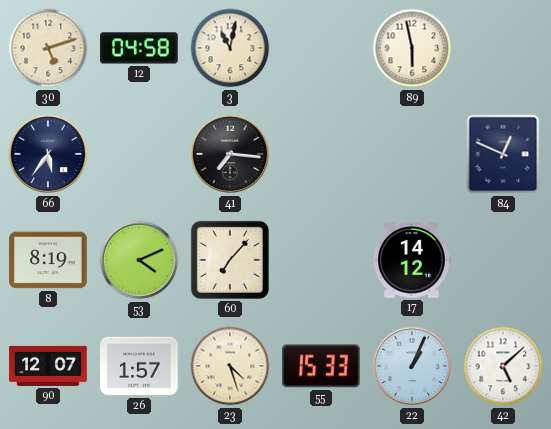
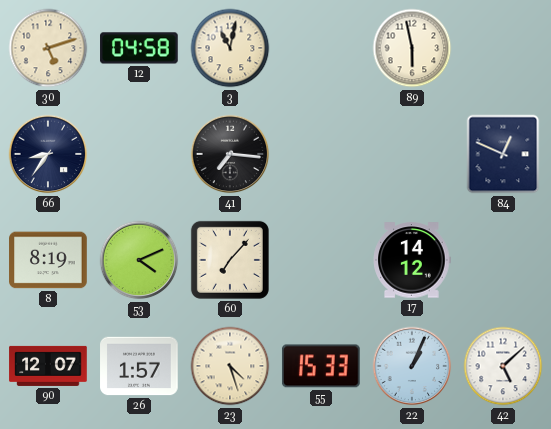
66: 5:36 -> 8:36
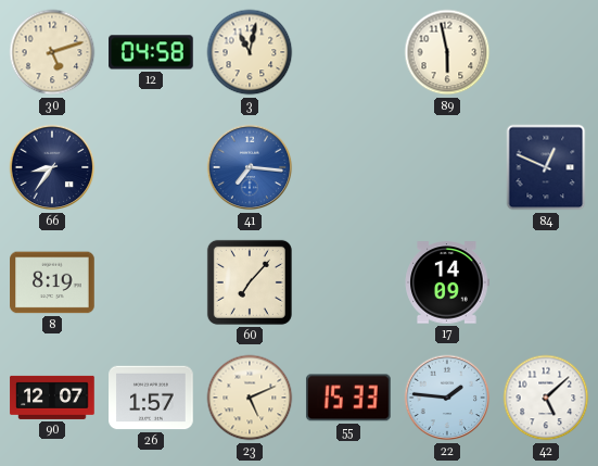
41 dial: black -> blue
53: 4:11 -> none
17: 14:12 -> 14:09
23: 4:27 -> 5:11
22: 1:04 -> 1:46
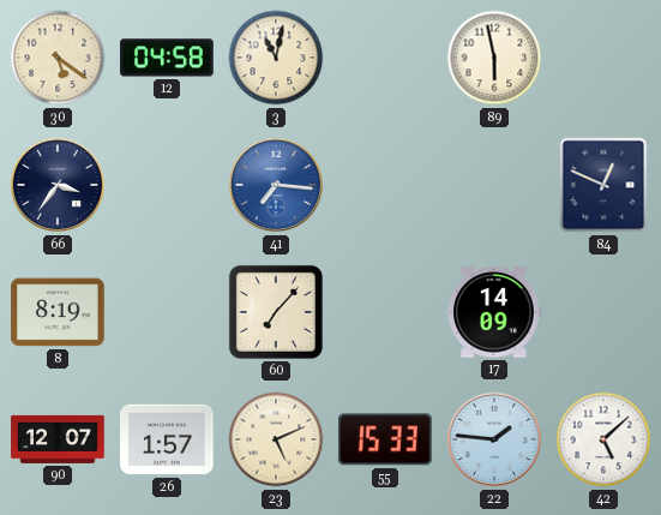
30: 5:12 -> 5:21
66: 8:36 -> 3:36
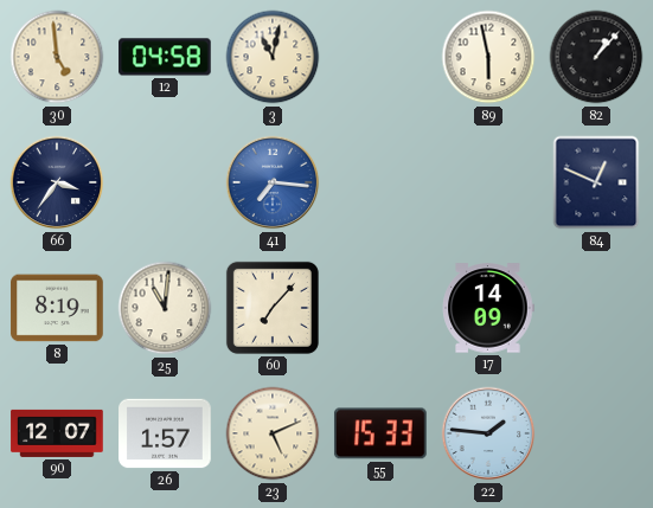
30: 5:21 -> 4:59
82: none -> 1:07
25: none -> 11:01
42: 5:08 -> none
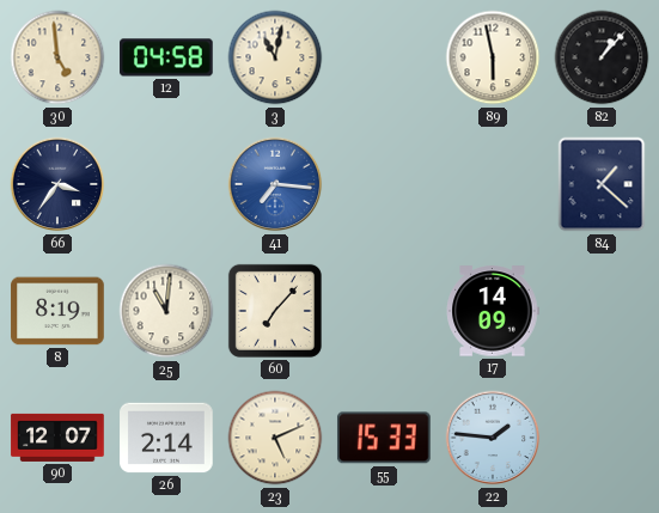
84: 12:49 -> 1:22
26: 1:57 -> 2:14
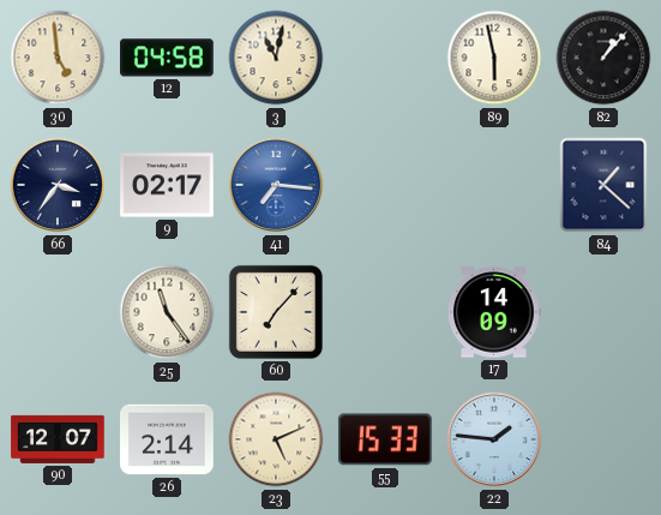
9: none -> 02:17
8: 8:19 -> none
25: 11:01 -> 11:24
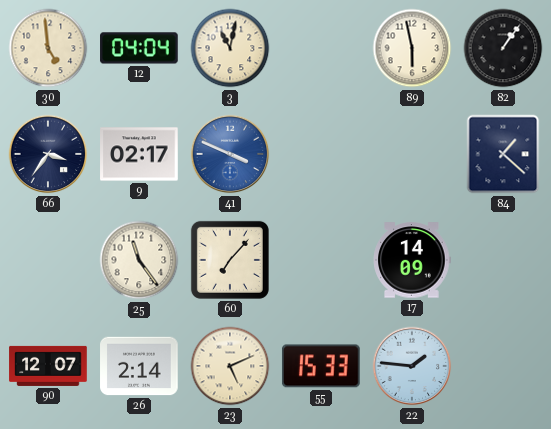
12: 04:58 -> 04:04
82: 1:07 -> 1:06
41: 7:16 -> 3:49
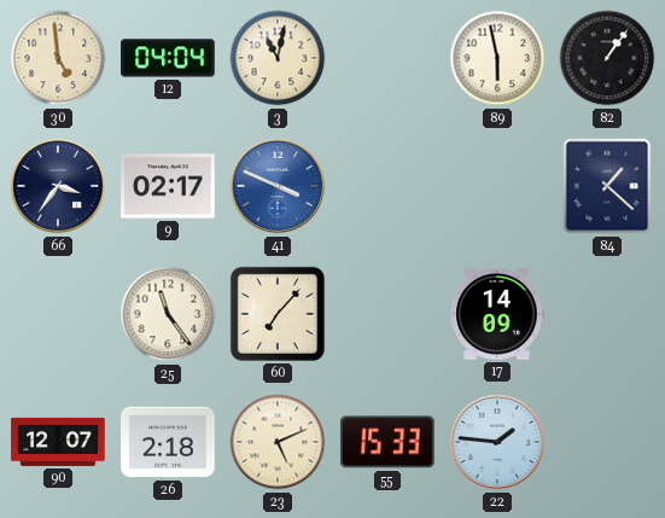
26: 2:14 -> 2:18
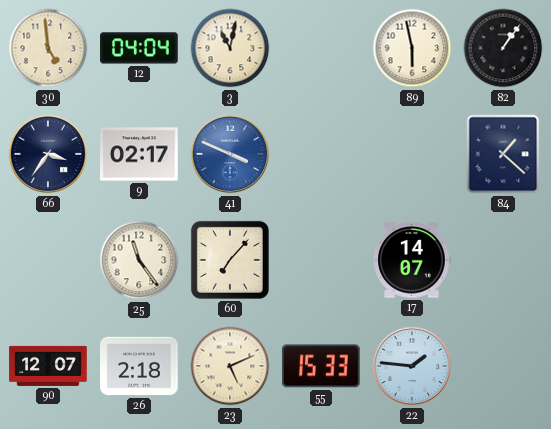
17: 14:09 -> 14:07
